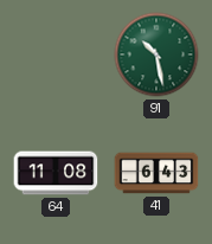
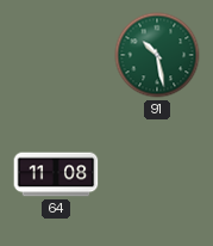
41: 6:43 -> none
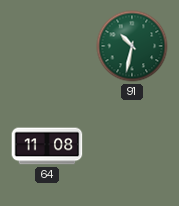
91: 10:28 -> 10:32
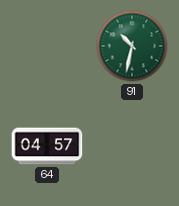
64: 11:08 -> 04:57
